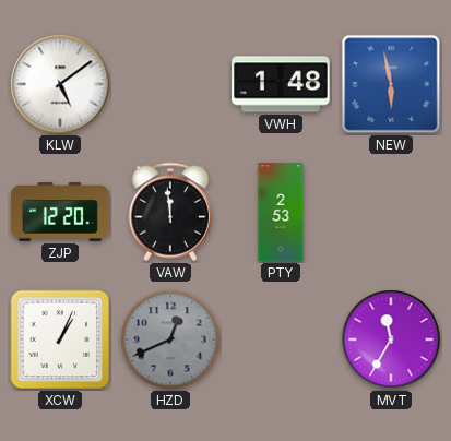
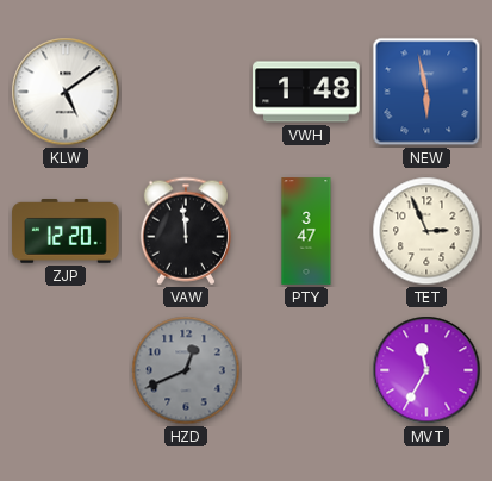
PTY: 2:53 -> 3:47
TET: none -> 2:56
XCW: 1:04 -> none
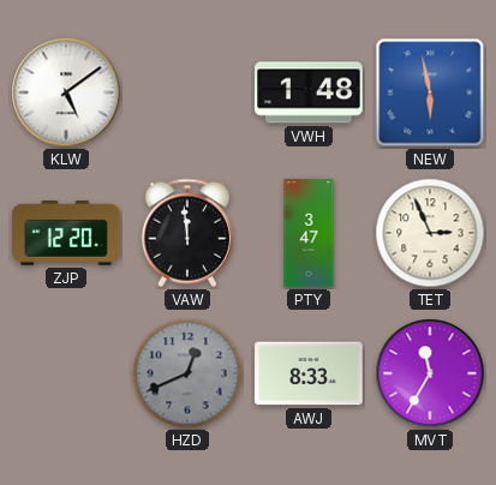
AWJ: none -> 8:33
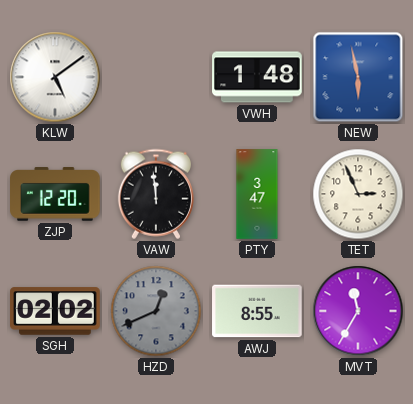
SGH: none -> 02:02
AWJ: 8:33 -> 8:55
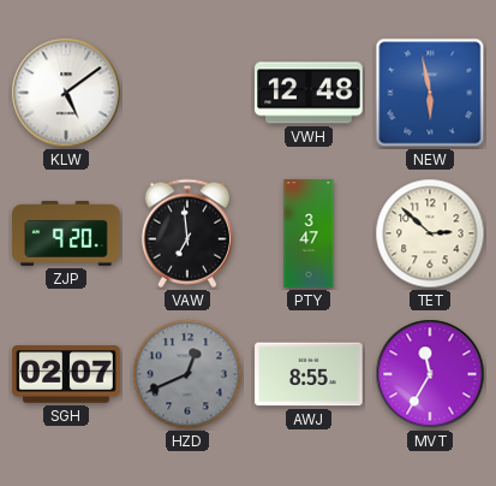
VWH: 1:48 -> 12:48
ZJP: 12:20 -> 9:20
VAW: 11:59 -> 6:59
TET: 2:56 -> 2:52
SGH: 02:02 -> 02:07
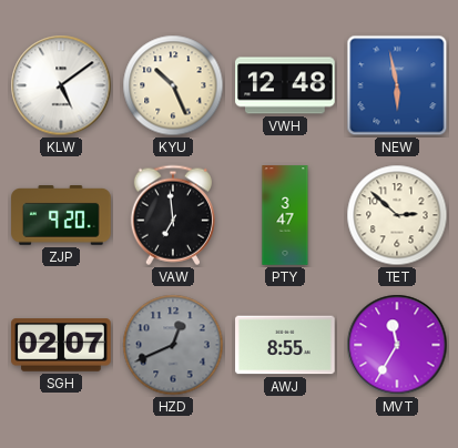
KYU: none -> 10:26
